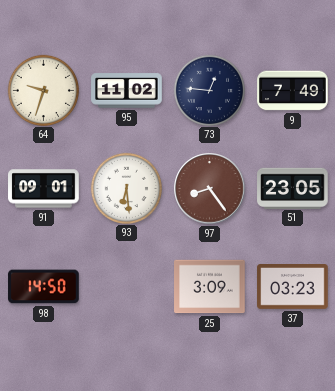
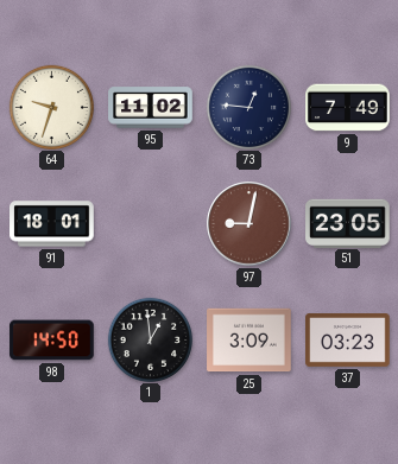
91: 09:01 -> 18:01
93: 6:29 -> none
97: 8:24 -> 9:02
1: none -> 12:59
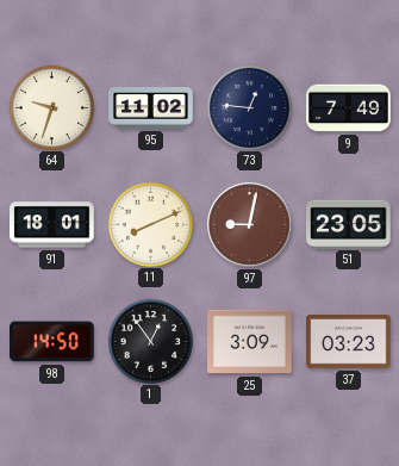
11: none -> 8:11
1: 12:59 -> 12:54
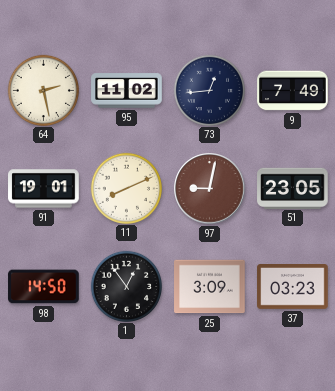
64: 9:33 -> 2:28
73: 12:46 -> 12:44
91: 18:01 -> 19:01
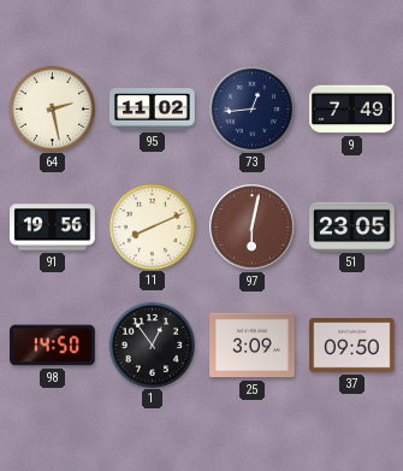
91: 19:01 -> 19:56
97: 9:02 -> 6:02
37: 03:23 -> 09:50
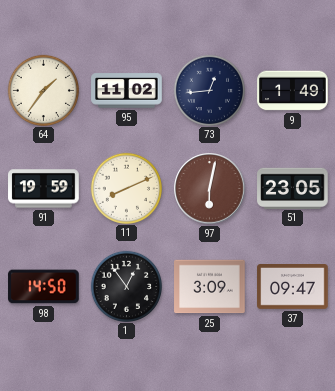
64: 2:28 -> 1:36
9: 7:49 -> 1:49
91: 19:56 -> 19:59
37: 09:50 -> 09:47
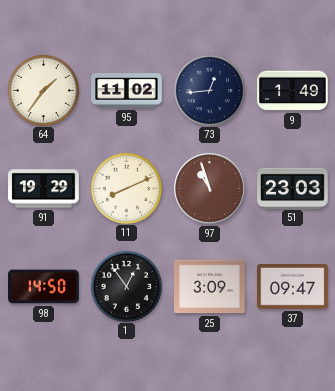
91: 19:59 -> 19:29
97: 6:02 -> 10:57
51: 23:05 -> 23:03
